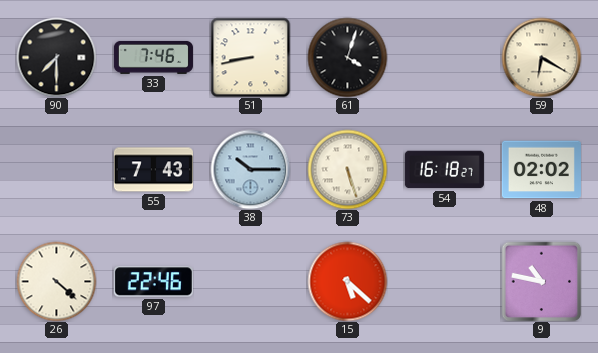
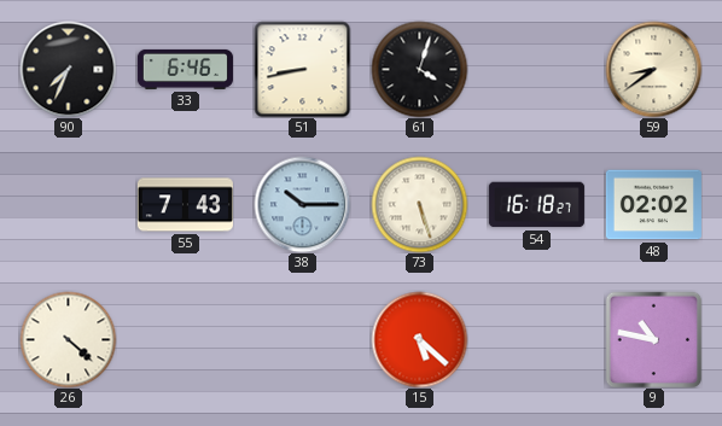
90: 7:30 -> 7:34
33: 7:46 -> 6:46
59: 6:20 -> 8:39
97: 22:46 -> none
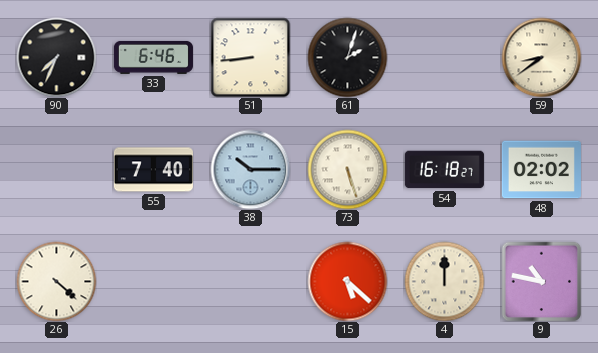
51: 8:43 -> 8:44
61: 4:03 -> 2:03
55: 7:43 -> 7:40
4: none -> 12:00
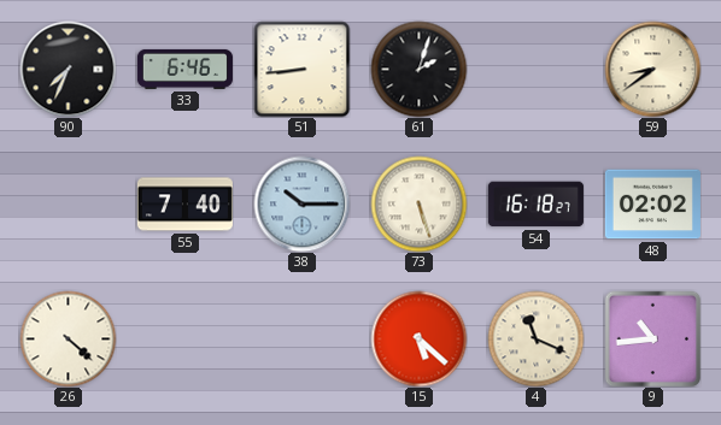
4: 12:00 -> 11:19
9: 10:47 -> 10:44
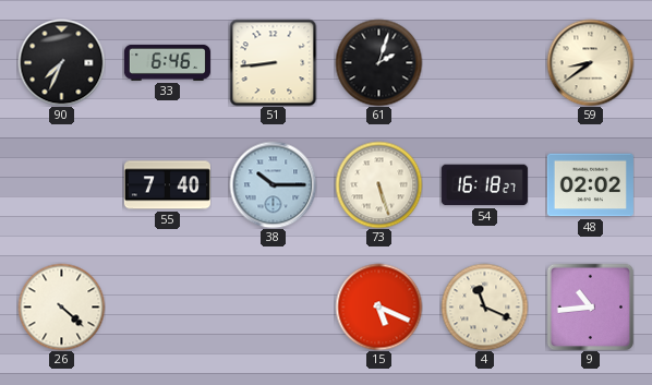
15: 5:22 -> 5:19
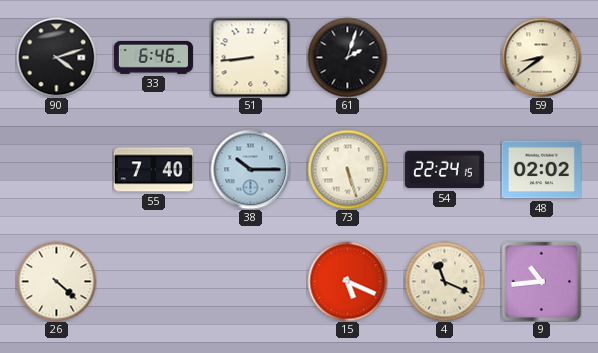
90: 7:34 -> 4:12
54: 16:18 -> 22:24
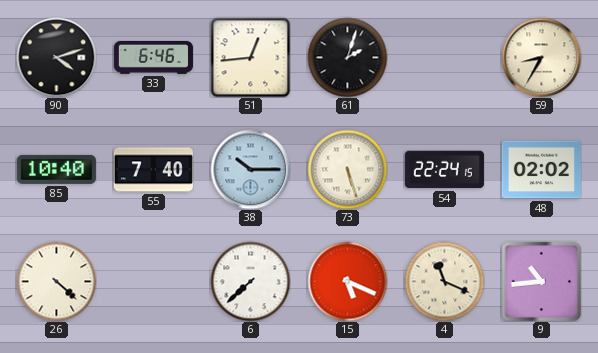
51: 8:44 -> 12:44
59: 8:39 -> 8:35
85: none -> 10:40
6: none -> 7:38
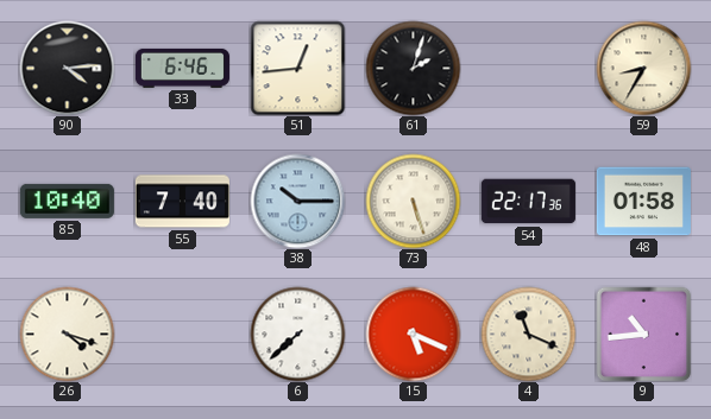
90: 4:12 -> 4:14
54: 22:24 -> 22:17
48: 02:02 -> 01:58
26: 4:22 -> 4:18
